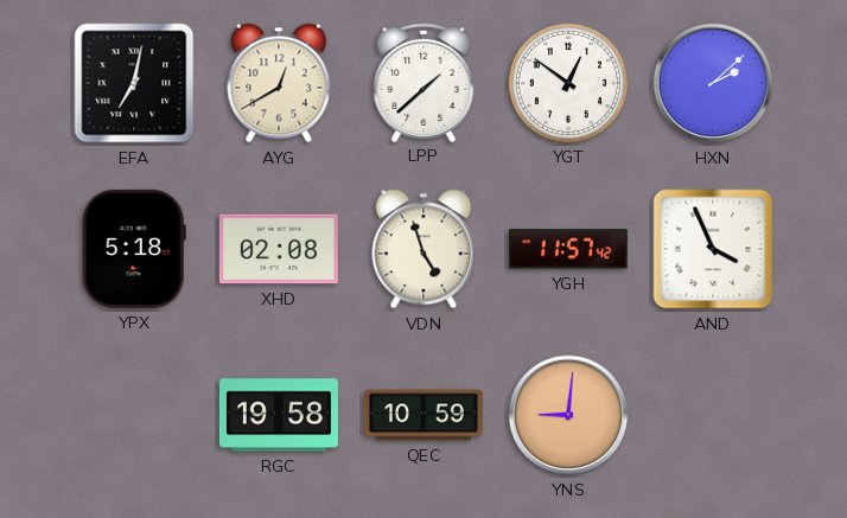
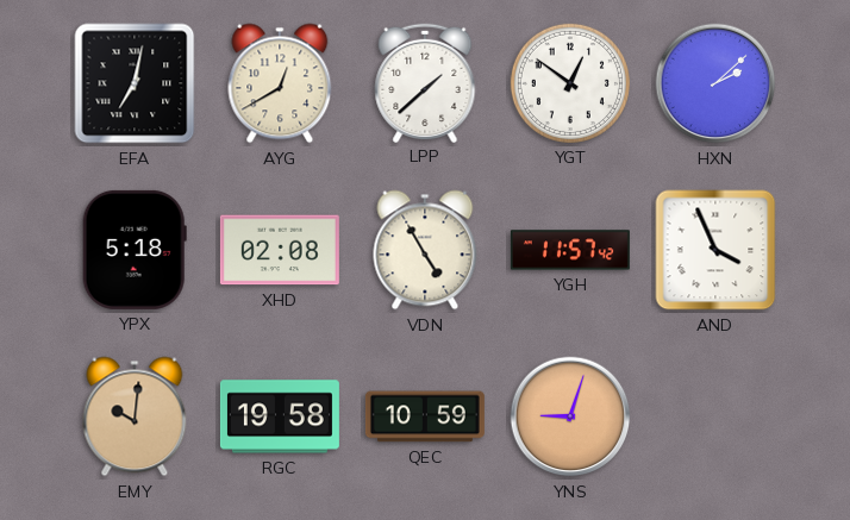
VDN: 4:57 -> 4:55
EMY: none -> 10:01
YNS: 9:01 -> 9:03
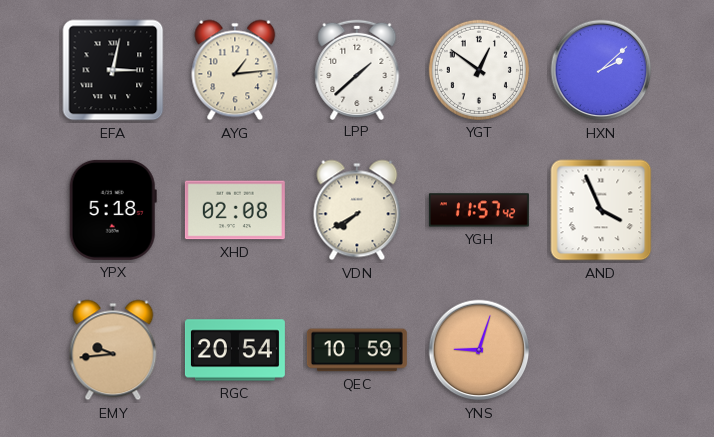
EFA: 7:02 -> 3:02
AYG: 12:40 -> 1:14
VDN: 4:55 -> 7:40
EMY: 10:01 -> 9:44
RGC: 19:58 -> 20:54
